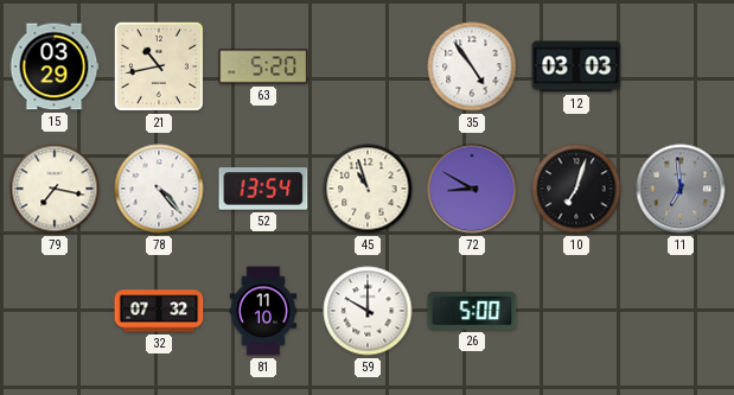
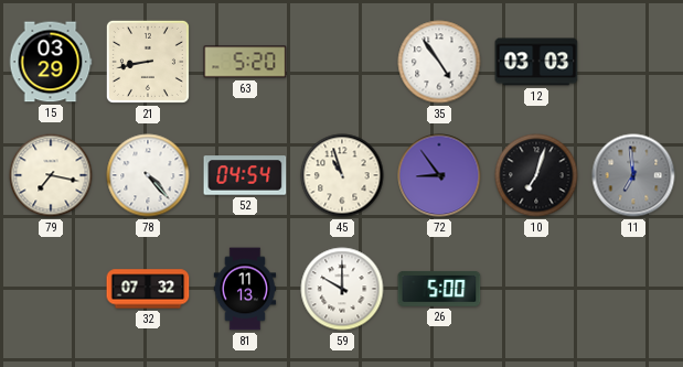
21: 10:43 -> 8:43
52: 13:54 -> 04:54
72: 8:50 -> 8:54
81: 11:10 -> 11:13
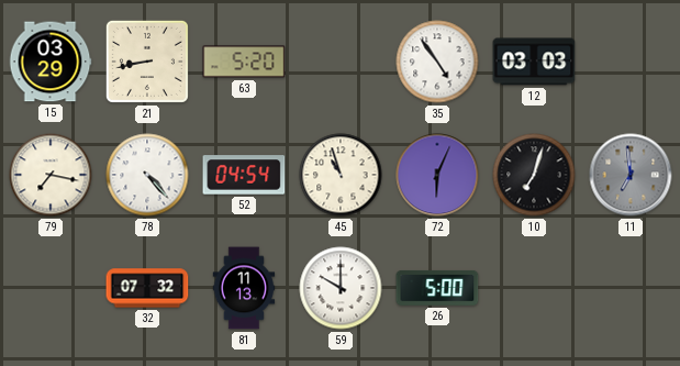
72: 8:54 -> 6:04
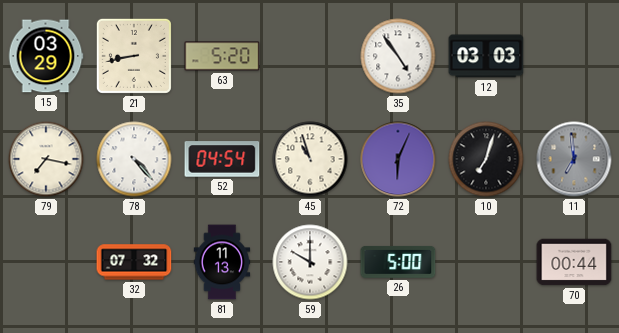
70: none -> 00:44
